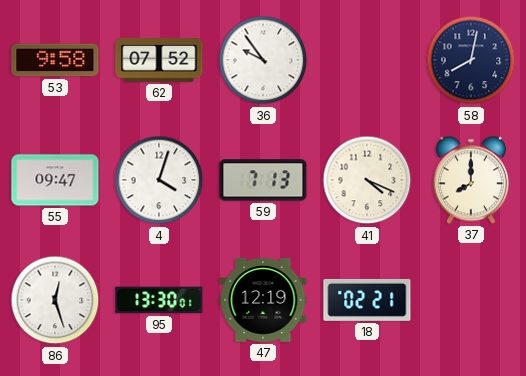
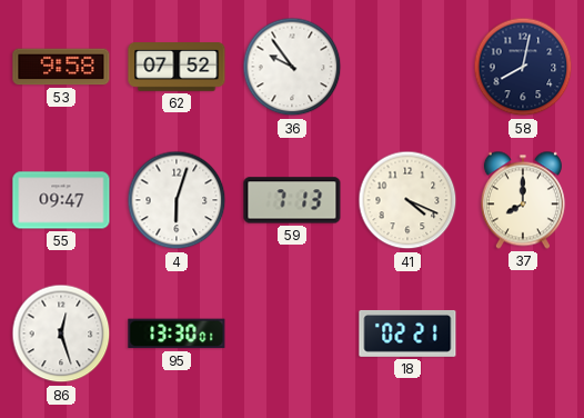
4: 4:03 -> 6:03
47: 12:19 -> none
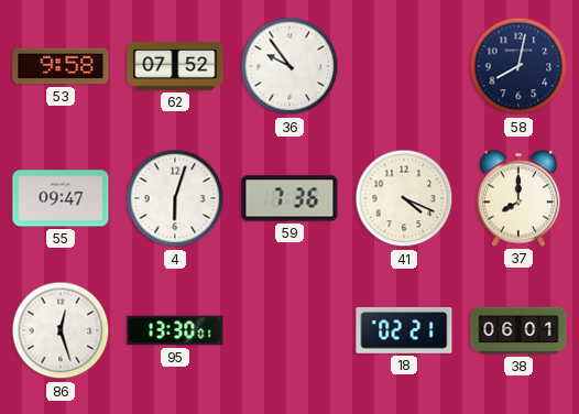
59: 7:13 -> 7:36
38: none -> 06:01
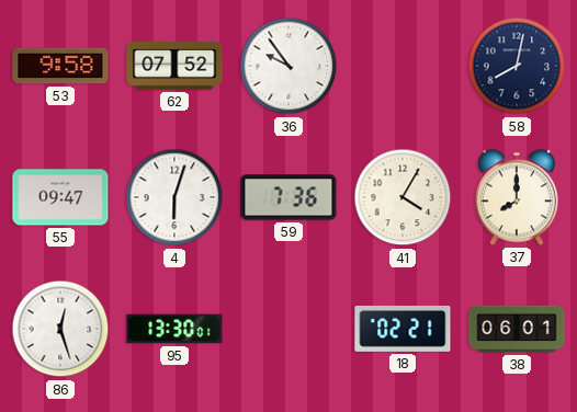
41: 4:19 -> 4:05
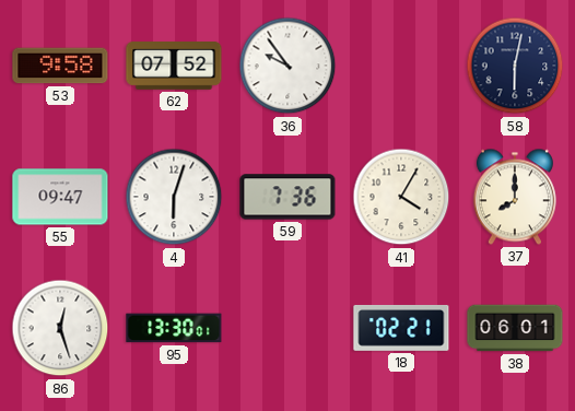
58: 8:02 -> 6:02
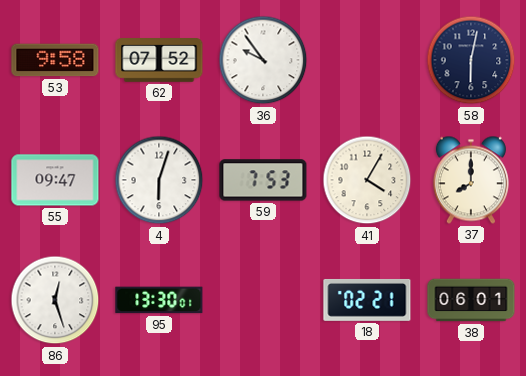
59: 7:36 -> 7:53
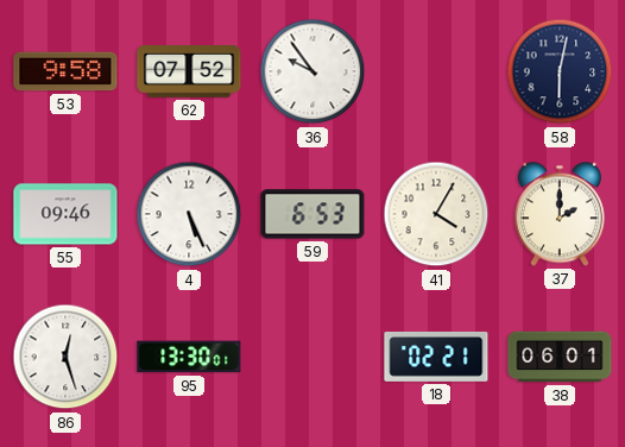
55: 09:47 -> 09:46
4: 6:03 -> 5:26
59: 7:53 -> 6:53
37: 8:00 -> 2:00
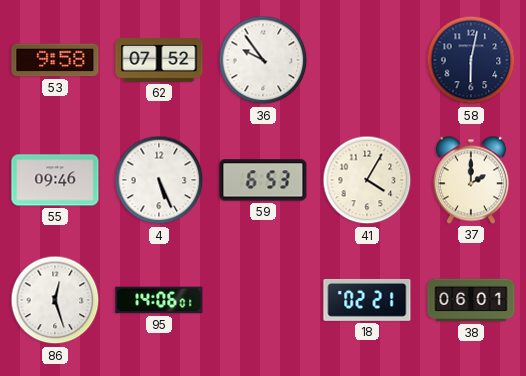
95: 13:30 -> 14:06
